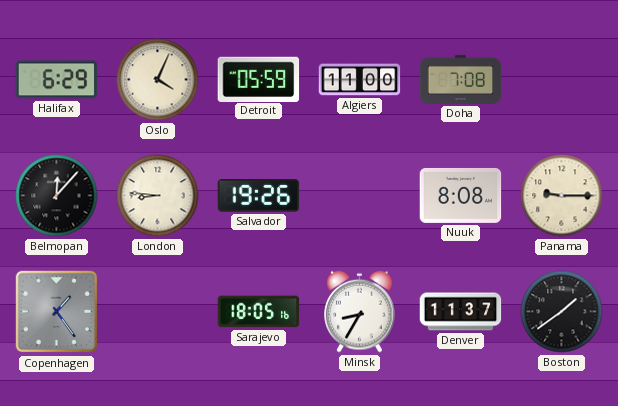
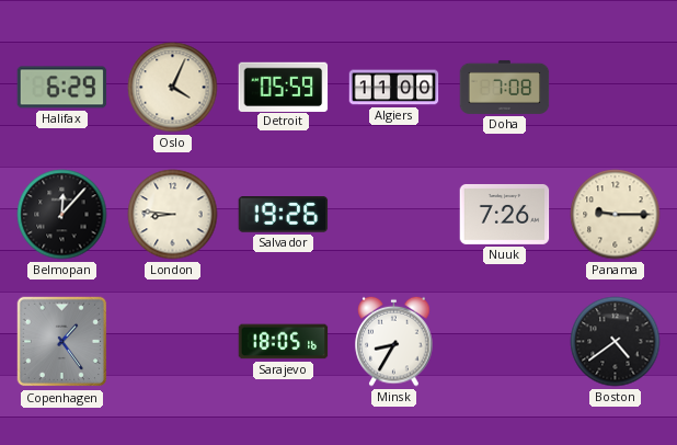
Nuuk: 8:08 -> 7:26
Denver: 11:37 -> none
Boston: 1:39 -> 4:39
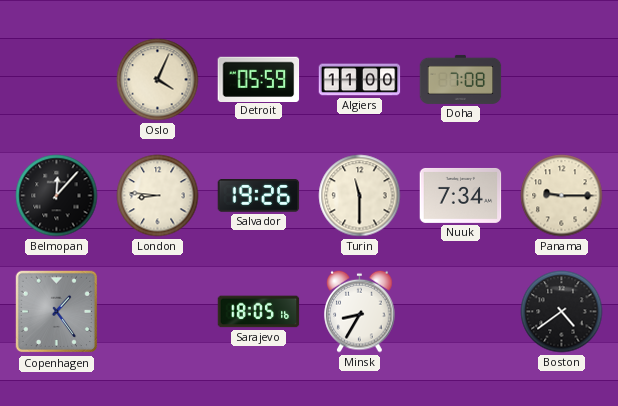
Halifax: 6:29 -> none
Turin: none -> 11:30
Nuuk: 7:26 -> 7:34
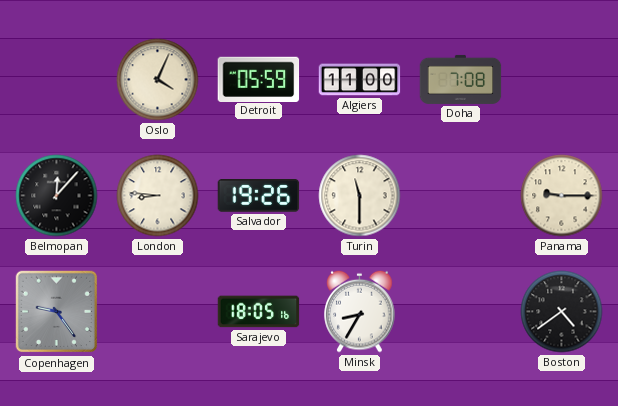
Nuuk: 7:34 -> none
Copenhagen: 1:24 -> 9:24
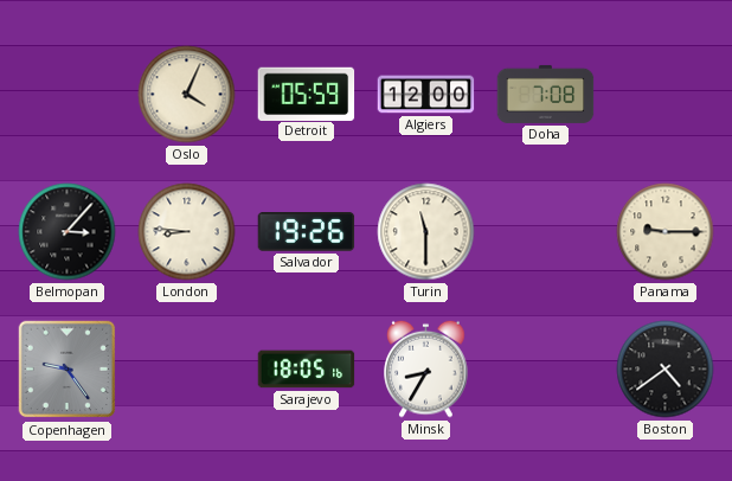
Algiers: 11:00 -> 12:00
Belmopan: 12:07 -> 3:07
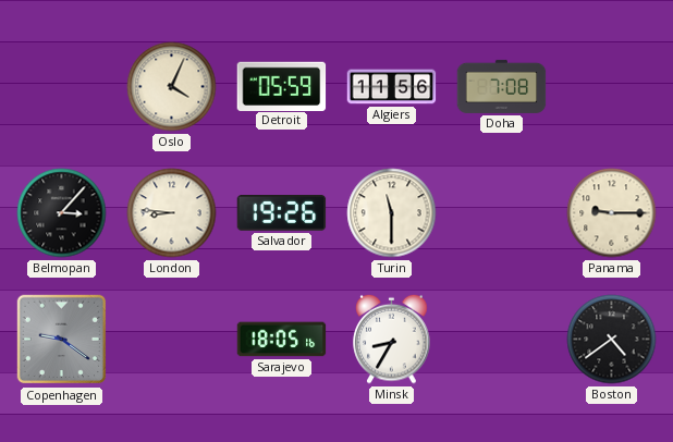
Algiers: 12:00 -> 11:56
Copenhagen: 9:24 -> 9:21
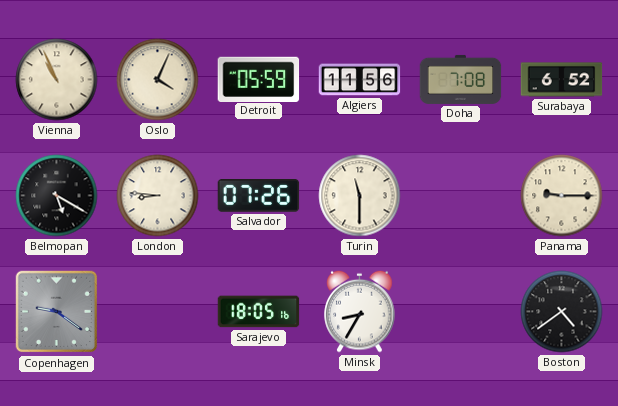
Vienna: none -> 10:56
Surabaya: none -> 6:52
Belmopan: 3:07 -> 5:20
Salvador: 19:26 -> 07:26
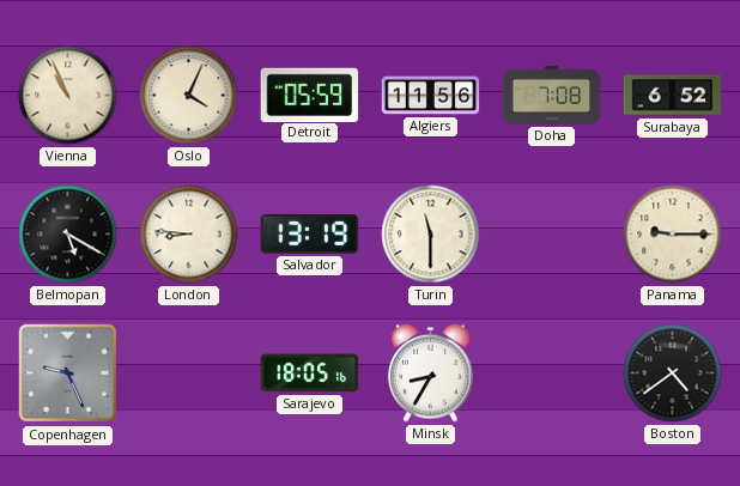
Salvador: 07:26 -> 13:19
Copenhagen: 9:21 -> 9:26
